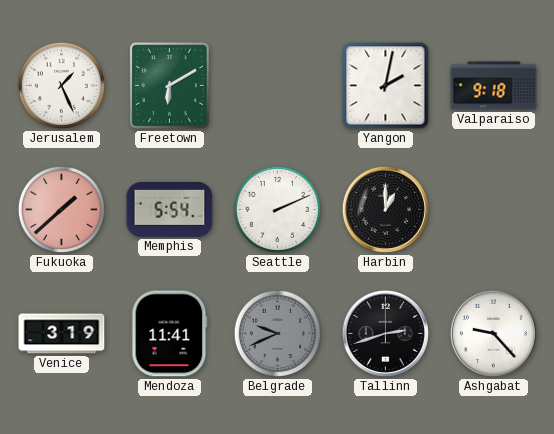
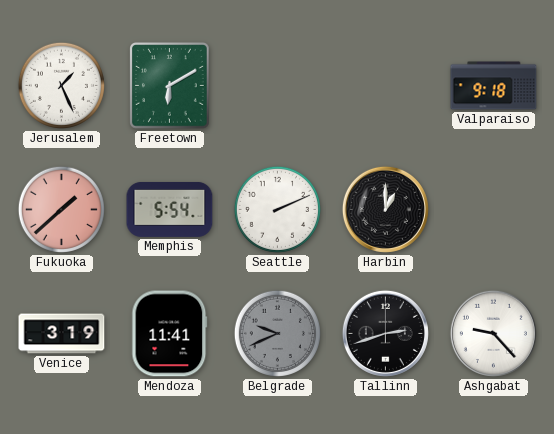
Yangon: 2:02 -> none
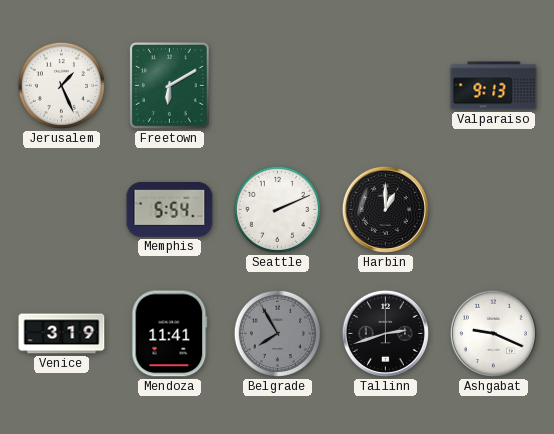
Valparaiso: 9:18 -> 9:13
Fukuoka: 1:38 -> none
Belgrade: 9:41 -> 7:55
Ashgabat: 9:23 -> 9:19
